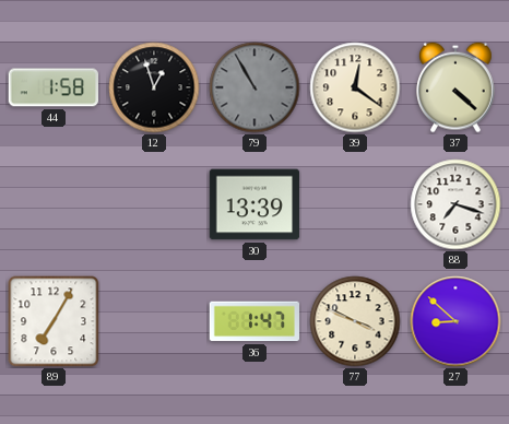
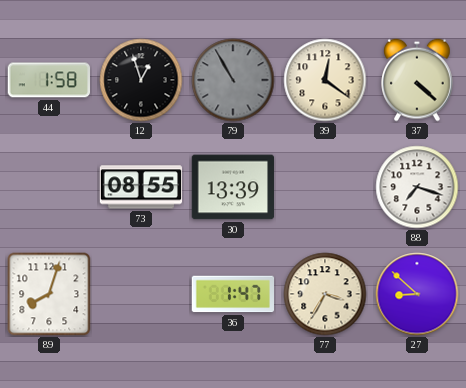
73: none -> 08:55
89: 7:05 -> 8:03
77: 3:49 -> 3:35
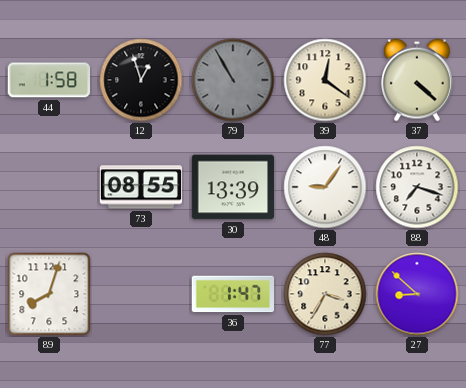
48: none -> 9:06
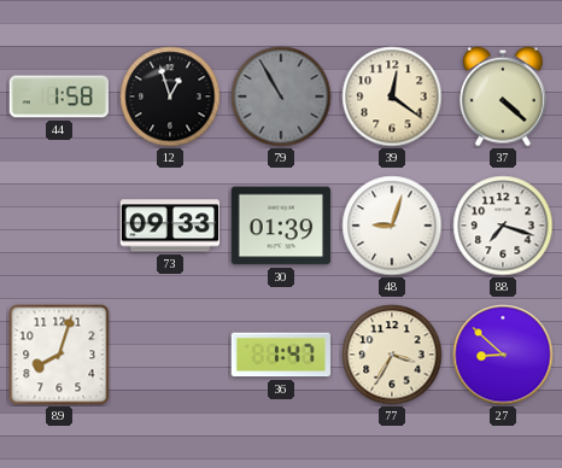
73: 08:55 -> 09:33
30: 13:39 -> 01:39
48: 9:06 -> 9:03
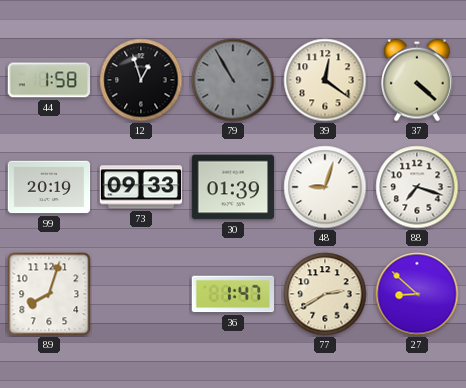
99: none -> 20:19
77: 3:35 -> 2:40
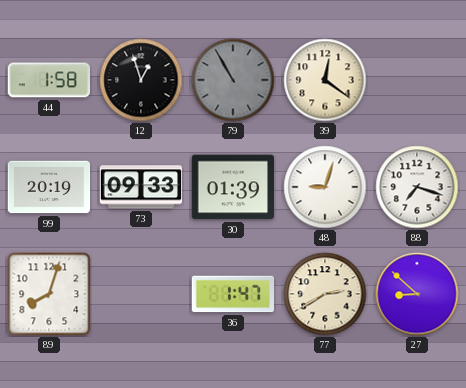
37: 4:22 -> none
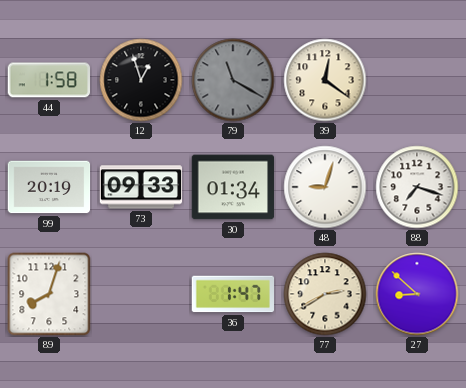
79: 10:55 -> 11:20
30: 01:39 -> 01:34
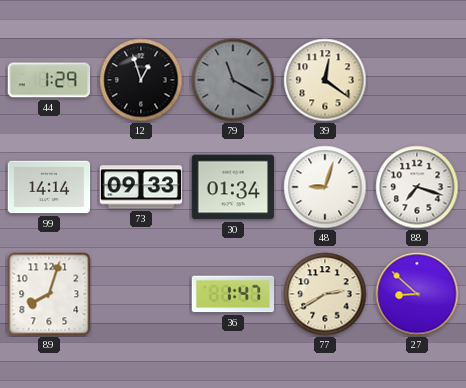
44: 1:58 -> 1:29
99: 20:19 -> 14:14
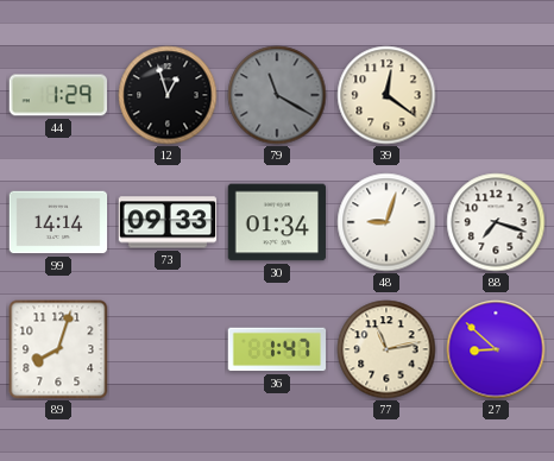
77: 2:40 -> 11:13
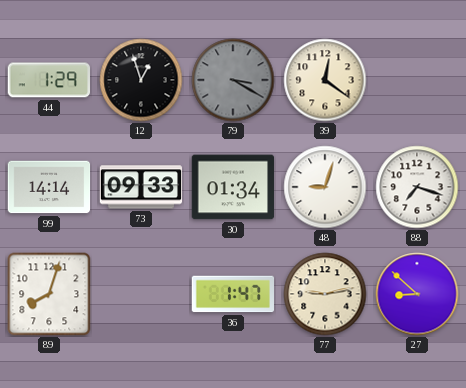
79: 11:20 -> 3:20
77: 11:13 -> 9:13
